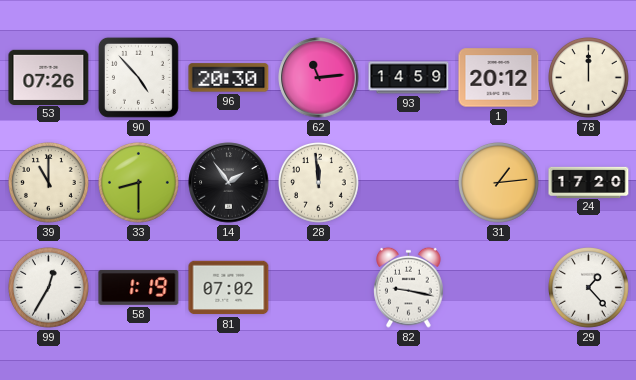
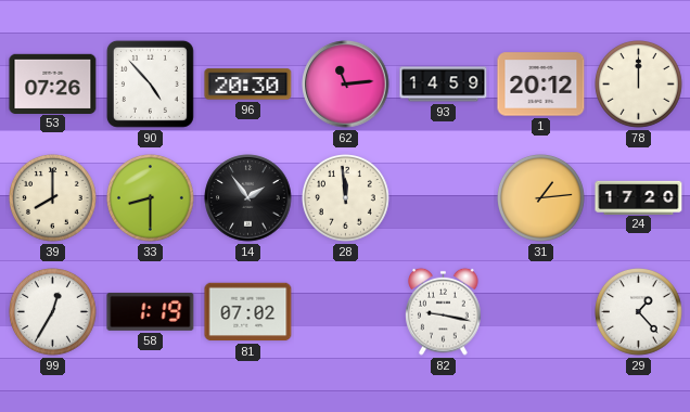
39: 11:00 -> 8:00
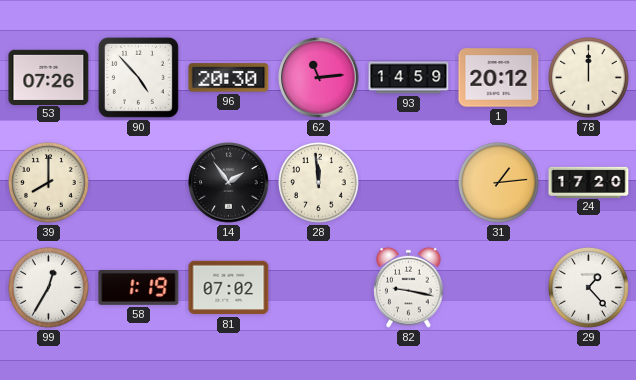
33: 8:30 -> none
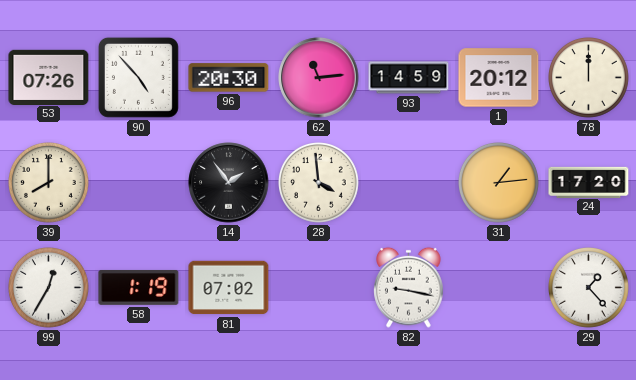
28: 11:59 -> 3:59
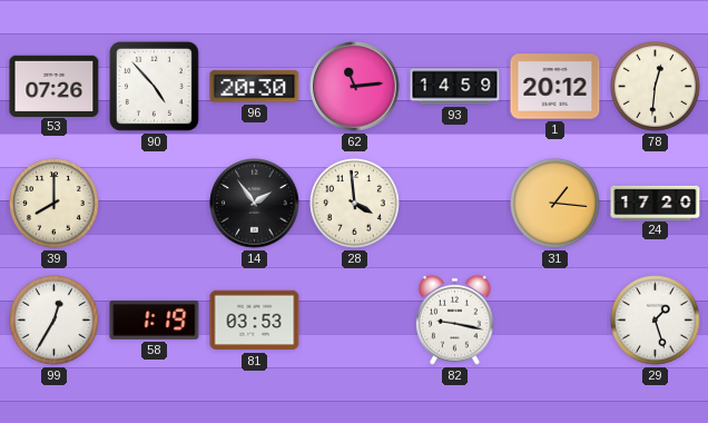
78: 12:00 -> 12:31
31: 1:14 -> 1:16
81: 07:02 -> 03:53
29: 1:23 -> 1:27
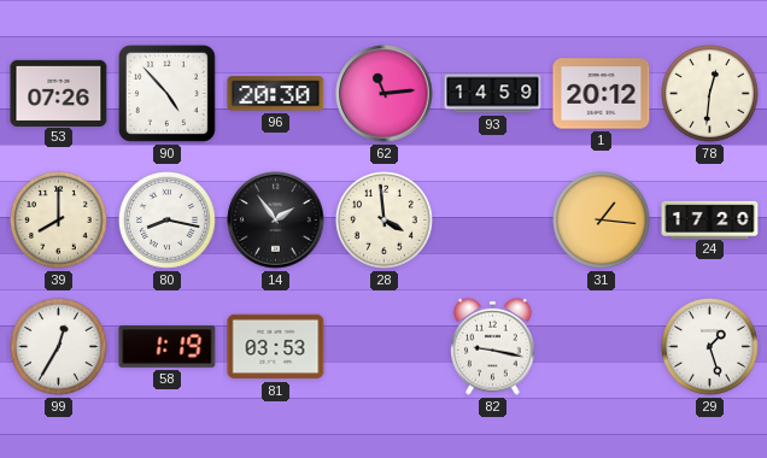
80: none -> 8:17
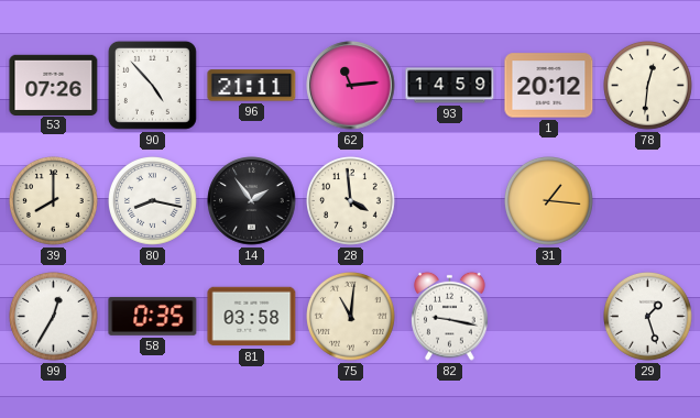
96: 20:30 -> 21:11
24: 17:20 -> none
58: 1:19 -> 0:35
81: 03:53 -> 03:58
75: none -> 11:01
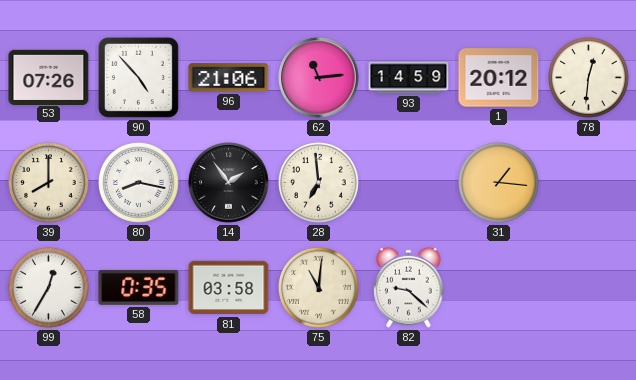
96: 21:11 -> 21:06
28: 3:59 -> 6:59
82: 9:17 -> 9:22
29: 1:27 -> none
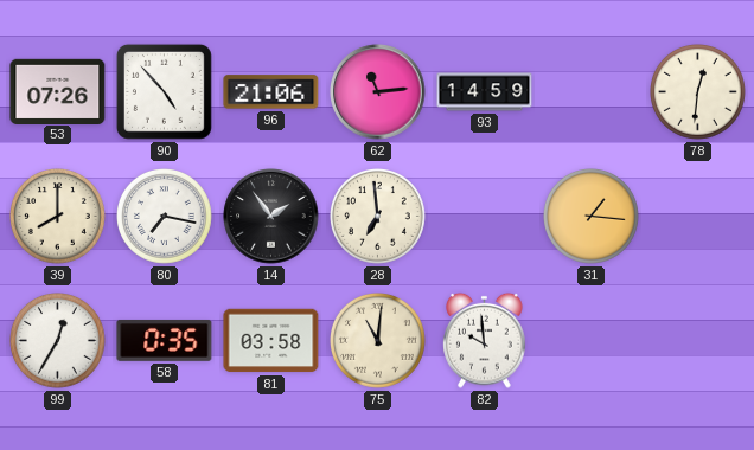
1: 20:12 -> none
80: 8:17 -> 7:17
82: 9:22 -> 9:59
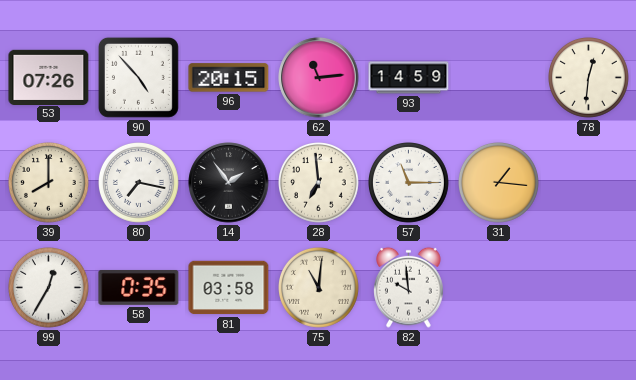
96: 21:06 -> 20:15
57: none -> 11:15
